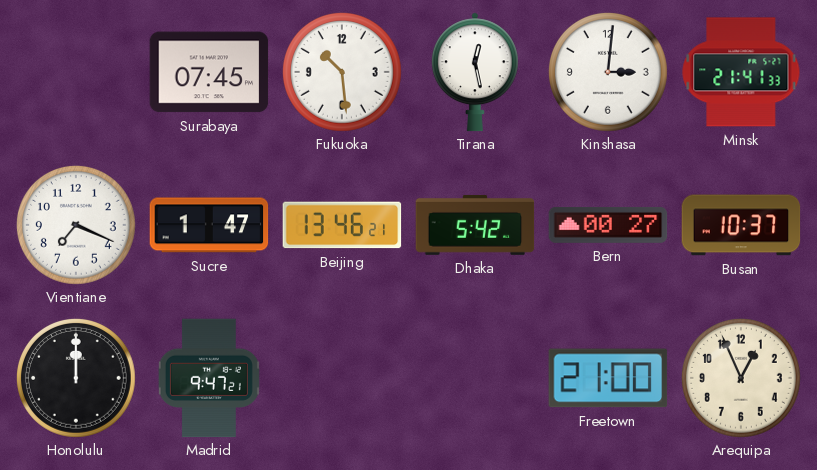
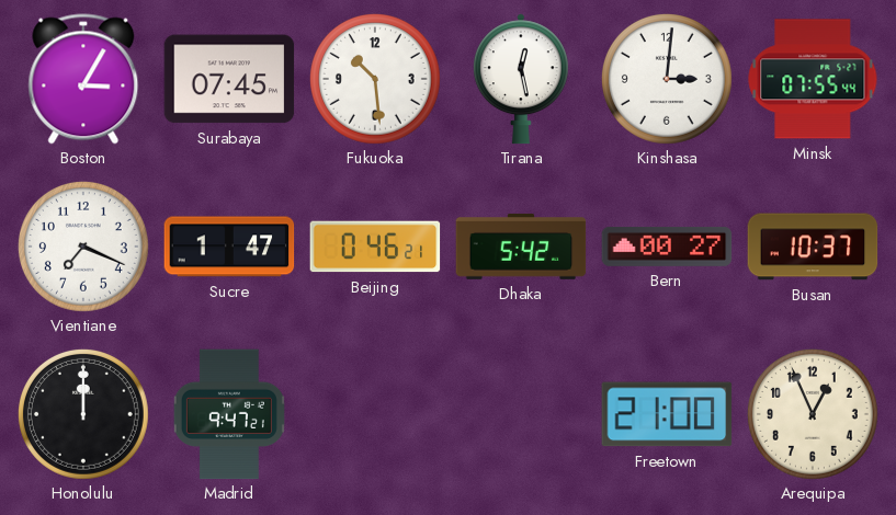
Boston: none -> 3:05
Minsk: 21:41 -> 07:55
Beijing: 13:46 -> 0:46
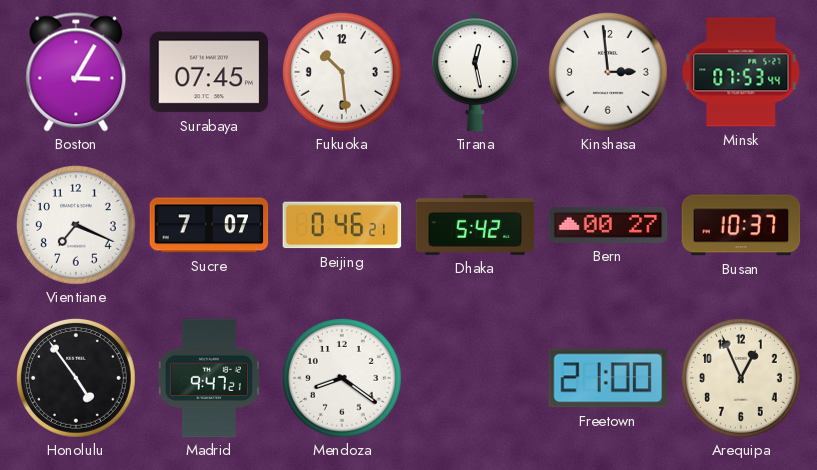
Kinshasa: 3:01 -> 2:59
Minsk: 07:55 -> 07:53
Sucre: 1:47 -> 7:07
Honolulu: 12:00 -> 4:54
Mendoza: none -> 8:21
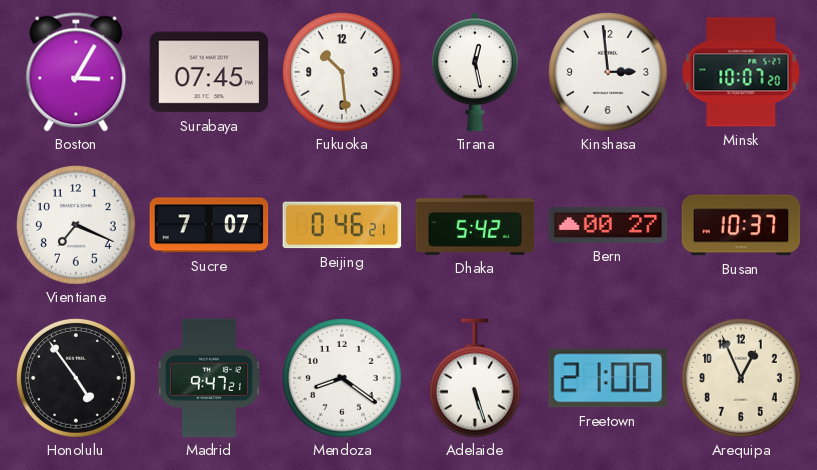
Minsk: 07:53 -> 10:07
Adelaide: none -> 5:27
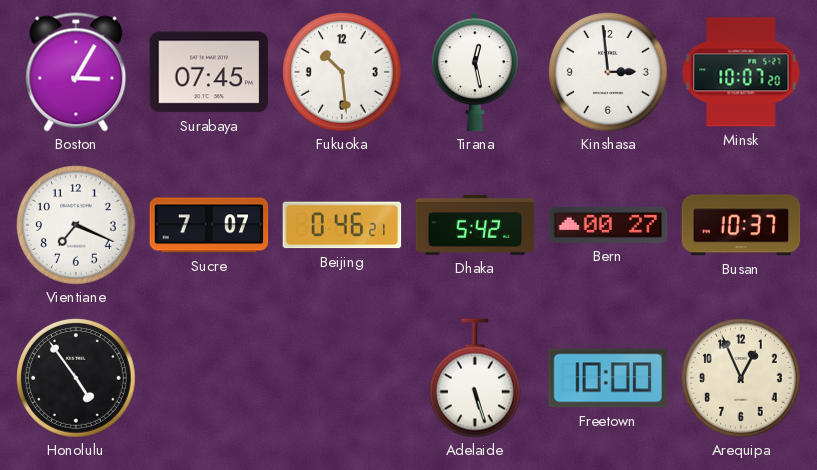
Madrid: 9:47 -> none
Mendoza: 8:21 -> none
Freetown: 21:00 -> 10:00
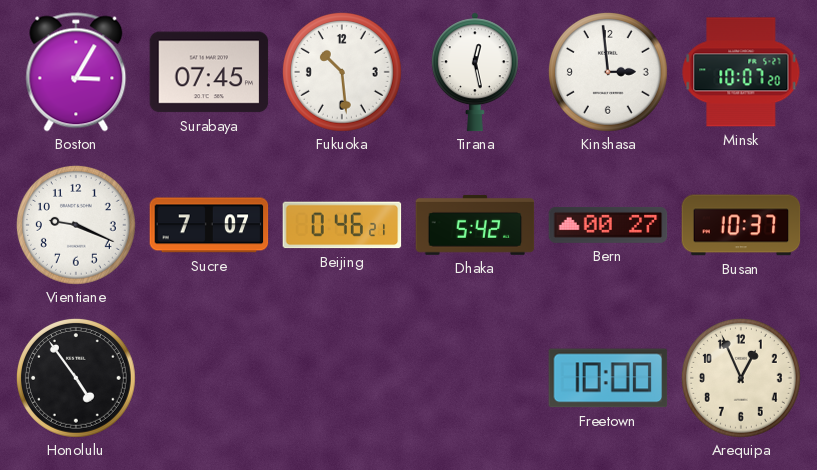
Vientiane: 7:19 -> 9:19
Adelaide: 5:27 -> none
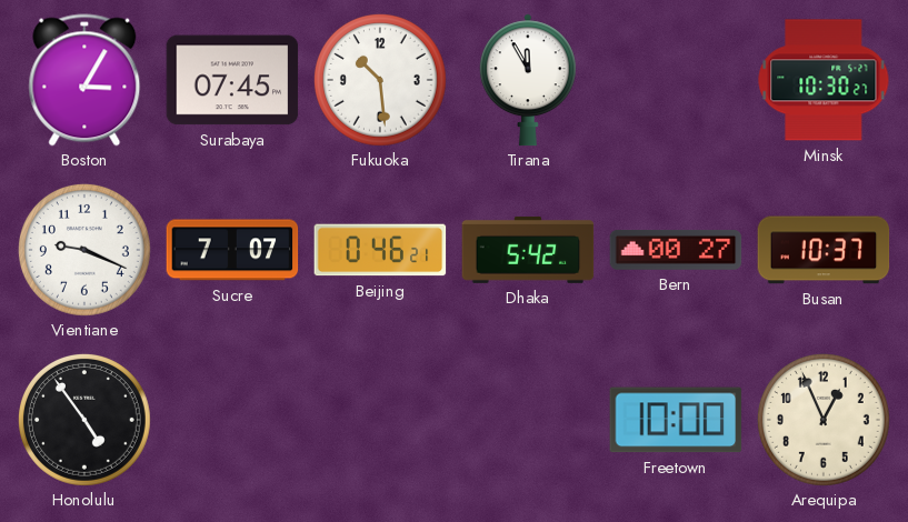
Tirana: 12:28 -> 11:55
Kinshasa: 2:59 -> none
Minsk: 10:07 -> 10:30
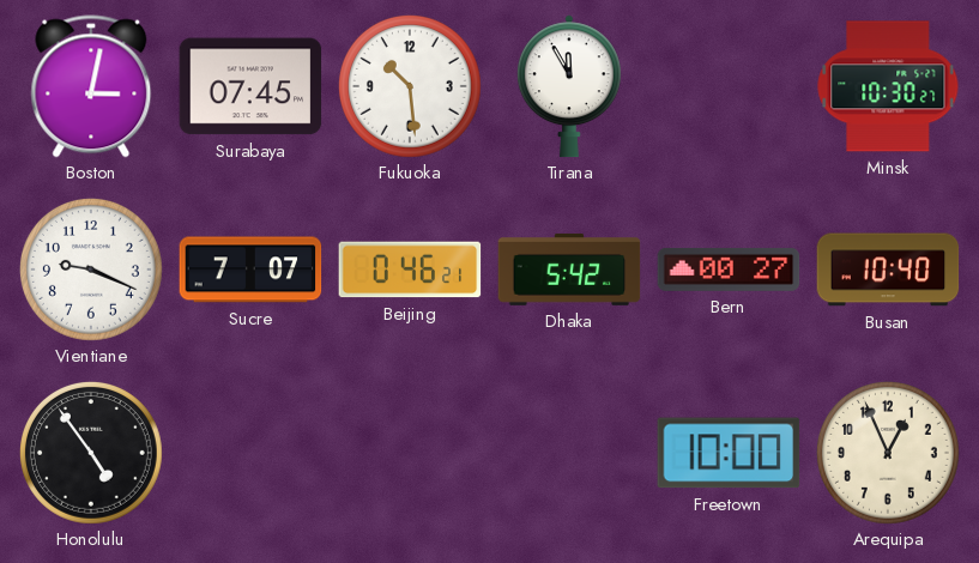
Boston: 3:05 -> 3:02
Busan: 10:37 -> 10:40
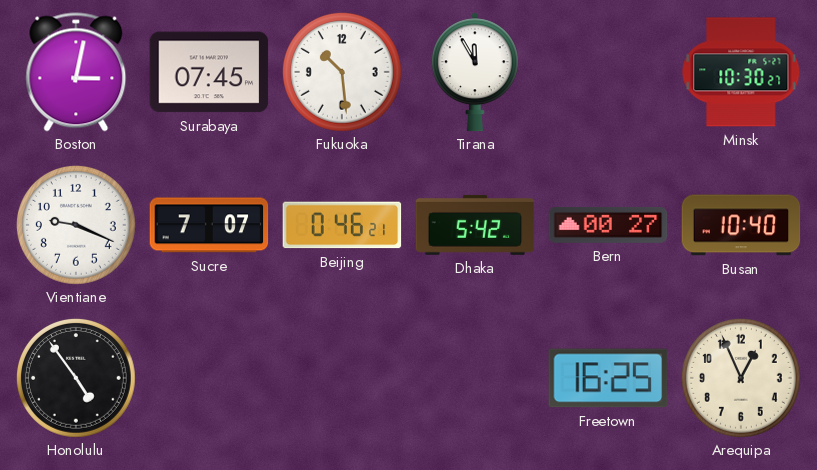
Freetown: 10:00 -> 16:25
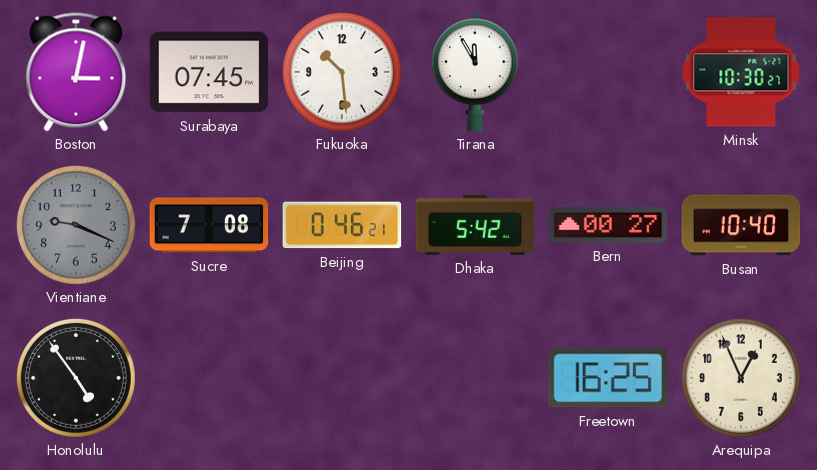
Vientiane dial: white -> grey
Sucre: 7:07 -> 7:08
